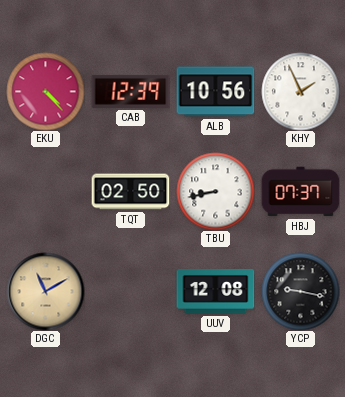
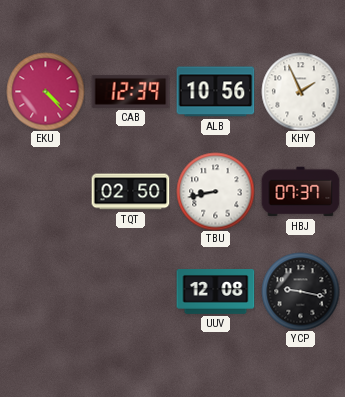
DGC: 11:10 -> none
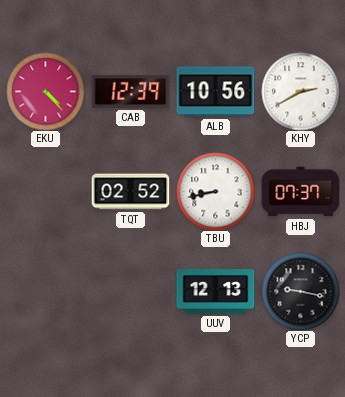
KHY: 1:56 -> 2:40
TQT: 02:50 -> 02:52
UUV: 12:08 -> 12:13
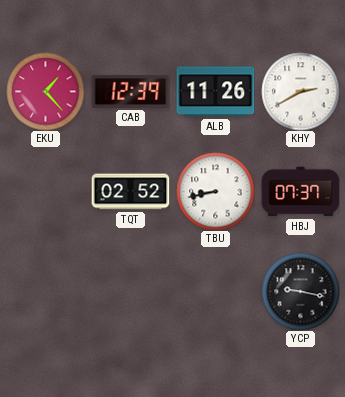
EKU: 4:23 -> 1:23
ALB: 10:56 -> 11:26
UUV: 12:13 -> none
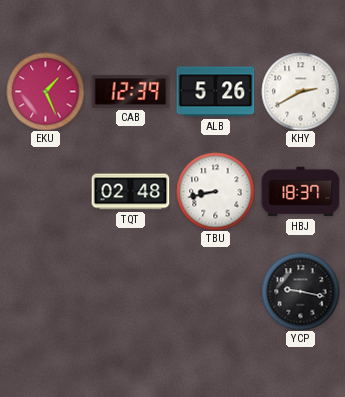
EKU: 1:23 -> 1:26
ALB: 11:26 -> 5:26
TQT: 02:52 -> 02:48
HBJ: 07:37 -> 18:37
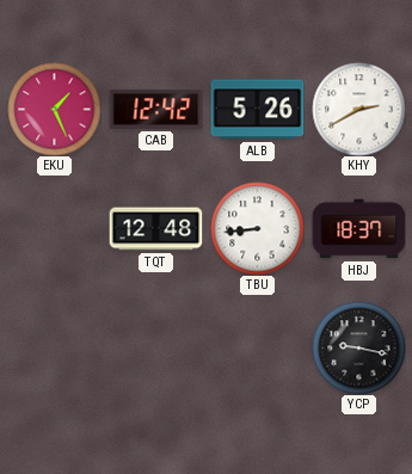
CAB: 12:39 -> 12:42
TQT: 02:48 -> 12:48
TBU: 8:43 -> 8:44
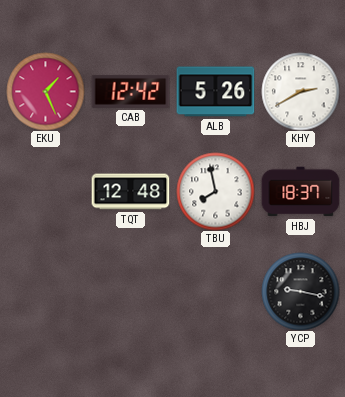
TBU: 8:44 -> 7:58
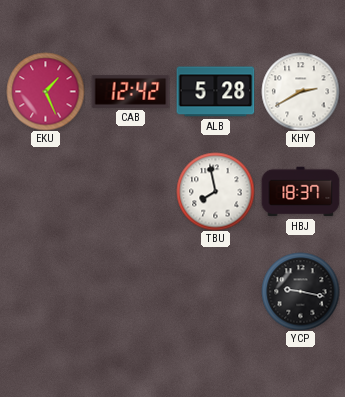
ALB: 5:26 -> 5:28
TQT: 12:48 -> none
